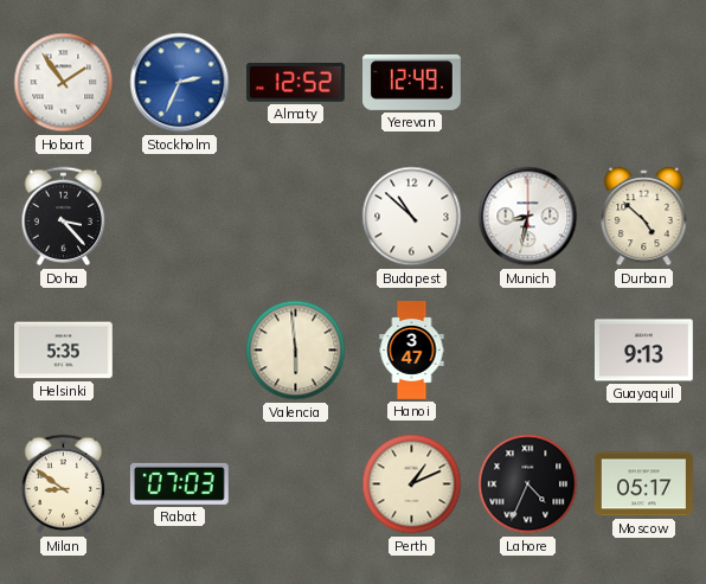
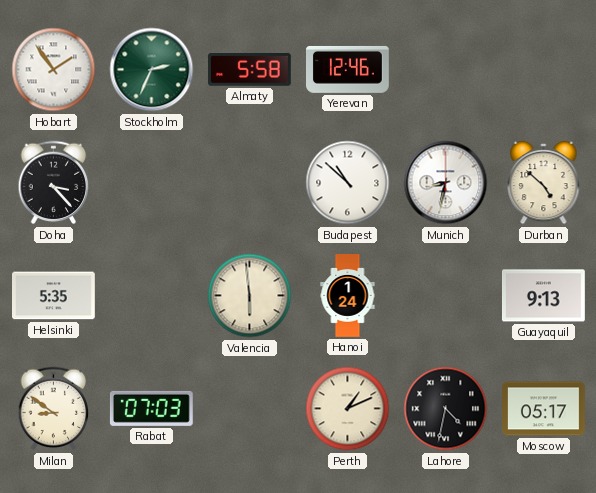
Stockholm dial: blue -> green
Almaty: 12:52 -> 5:58
Yerevan: 12:49 -> 12:46
Hanoi: 3:47 -> 1:24
Lahore: 4:34 -> 4:32
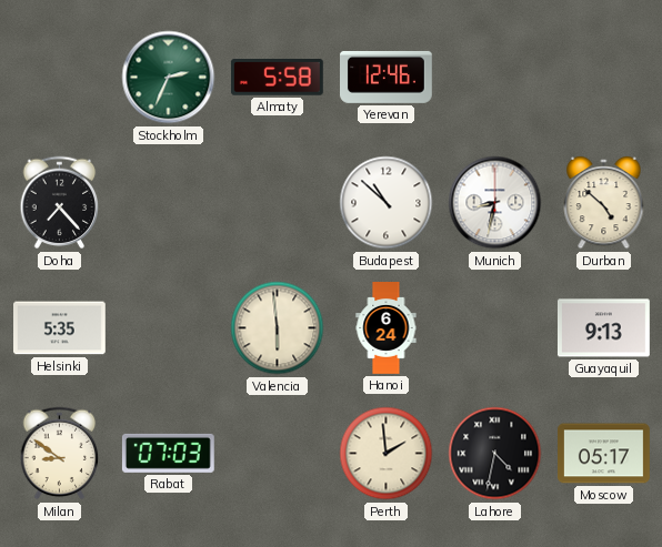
Hobart: 1:54 -> none
Doha: 3:23 -> 7:23
Hanoi: 1:24 -> 6:24
Perth: 1:11 -> 1:59
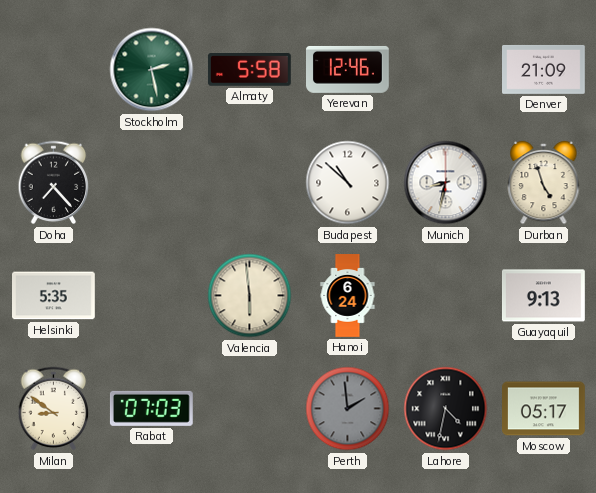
Stockholm: 2:34 -> 2:28
Denver: none -> 21:09
Durban: 4:52 -> 4:57
Perth dial: cream -> grey
